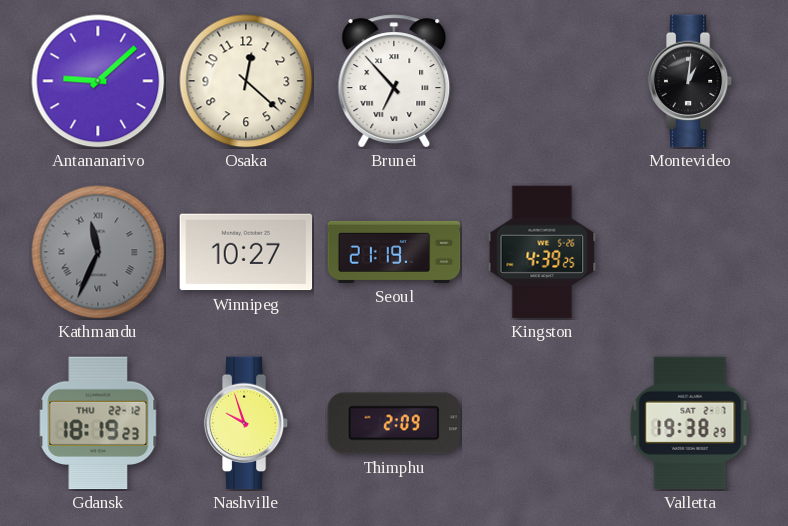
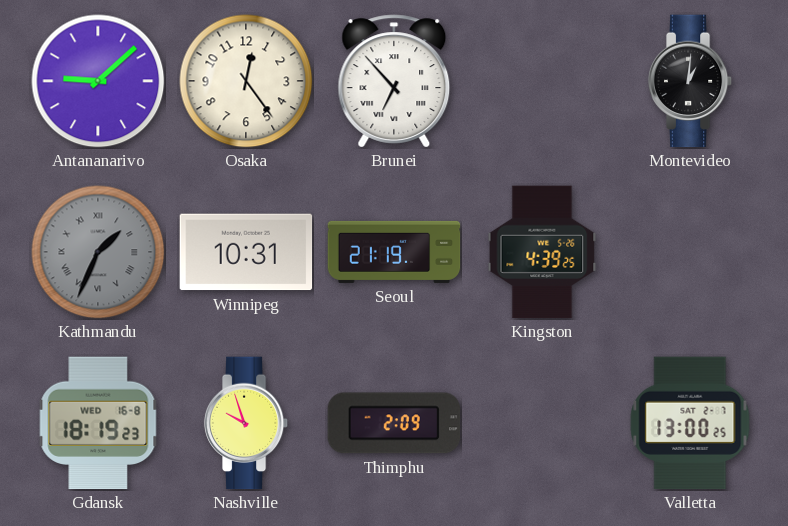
Osaka: 12:22 -> 12:24
Kathmandu: 11:34 -> 1:34
Winnipeg: 10:27 -> 10:31
Gdansk date: THU 22-12 -> WED 16-8
Valletta: 19:38 -> 13:00
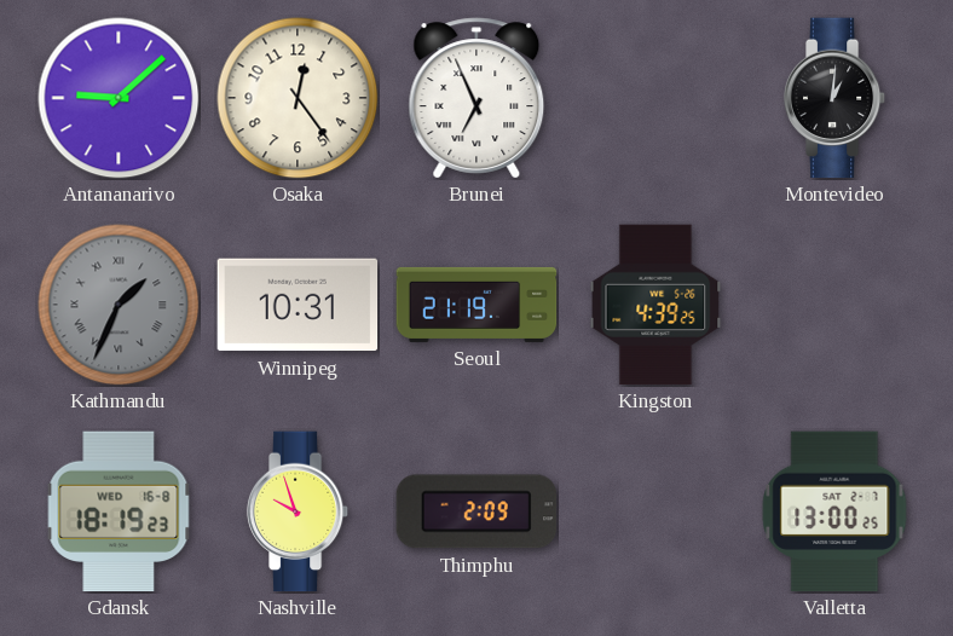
Brunei: 6:53 -> 6:56
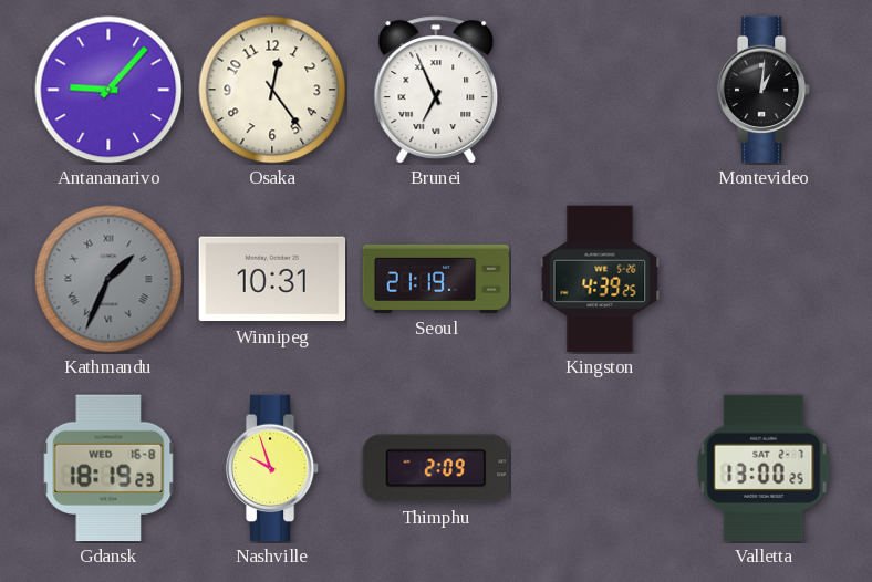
Antananarivo: 9:08 -> 9:07
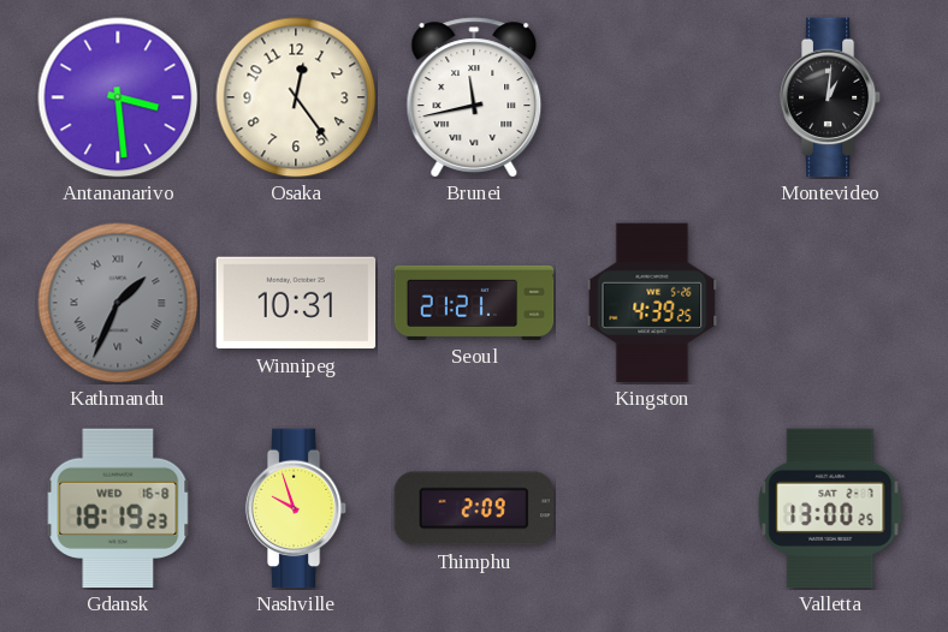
Antananarivo: 9:07 -> 3:29
Brunei: 6:56 -> 11:43
Seoul: 21:19 -> 21:21
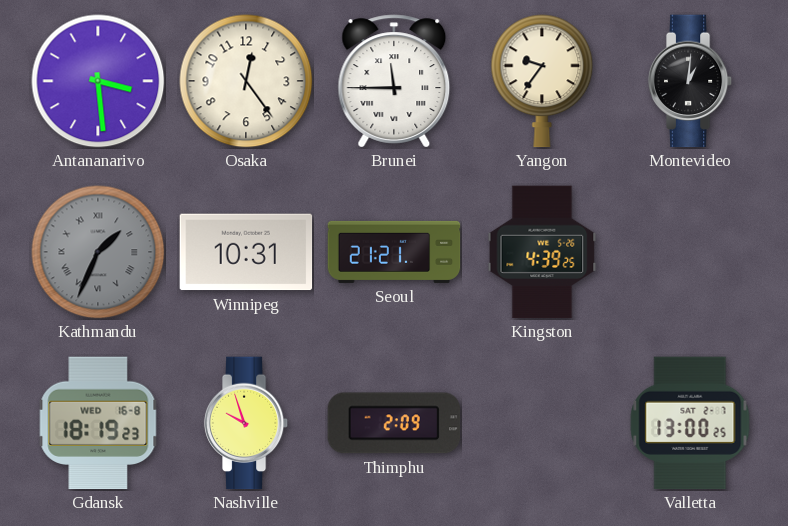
Brunei: 11:43 -> 11:45
Yangon: none -> 9:36
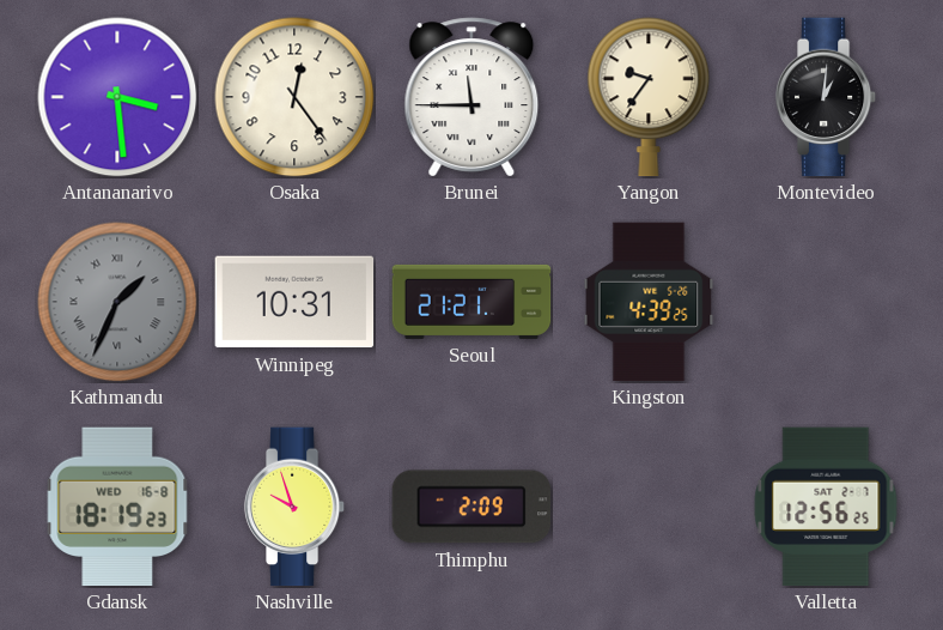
Valletta: 13:00 -> 12:56
